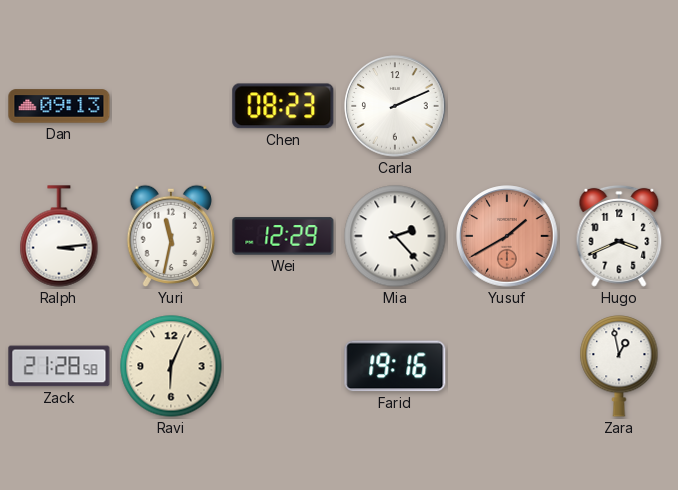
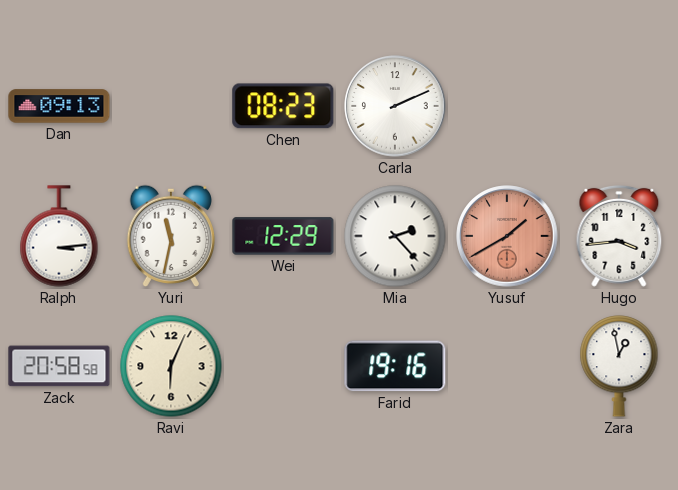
Hugo: 3:41 -> 3:44
Zack: 21:28 -> 20:58
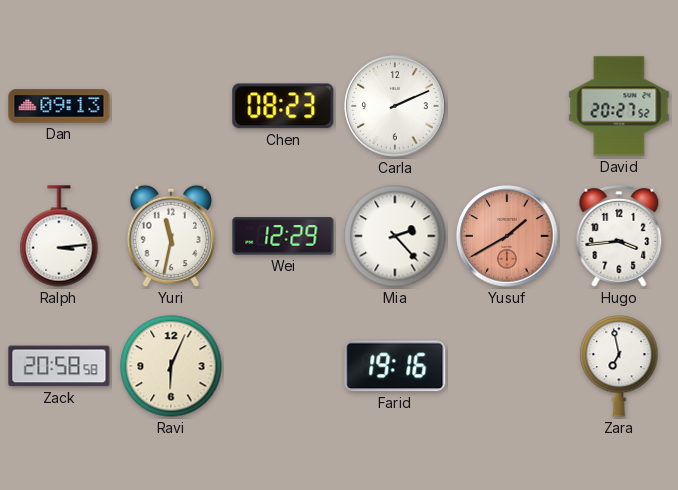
David: none -> 20:27
Zara: 12:58 -> 6:58
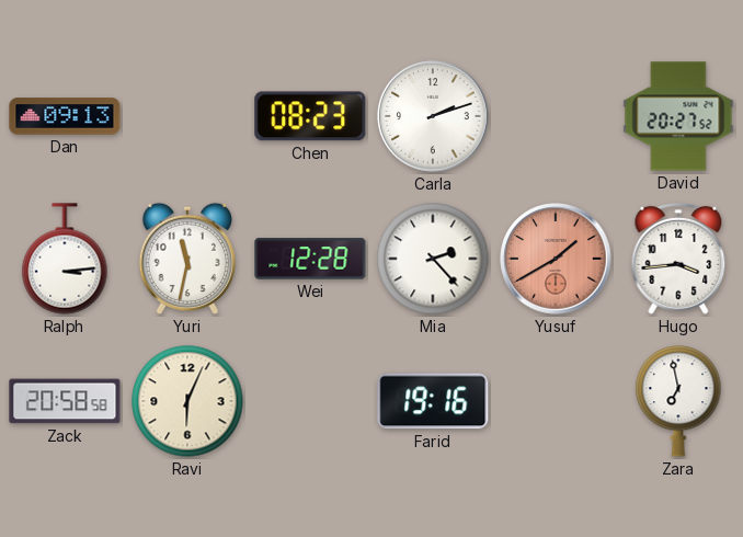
Carla: 2:11 -> 2:12
Wei: 12:29 -> 12:28
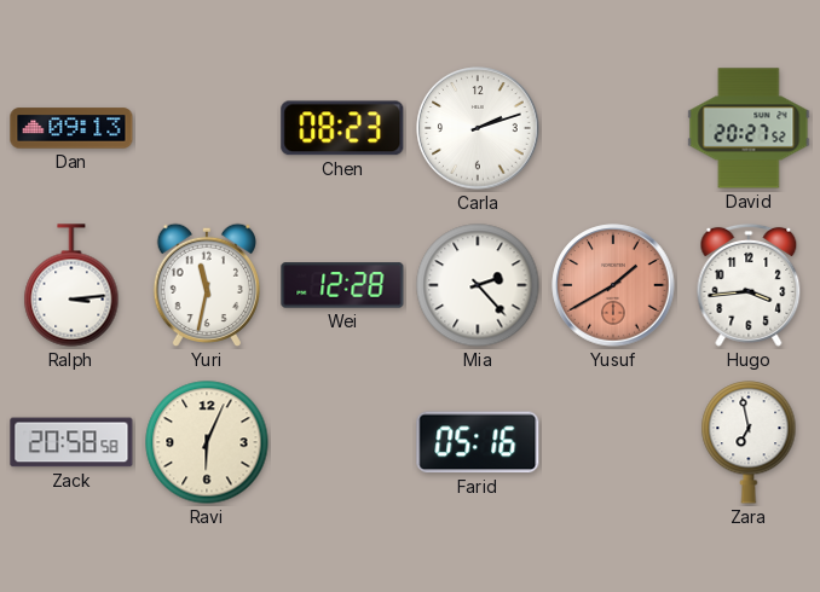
Farid: 19:16 -> 05:16
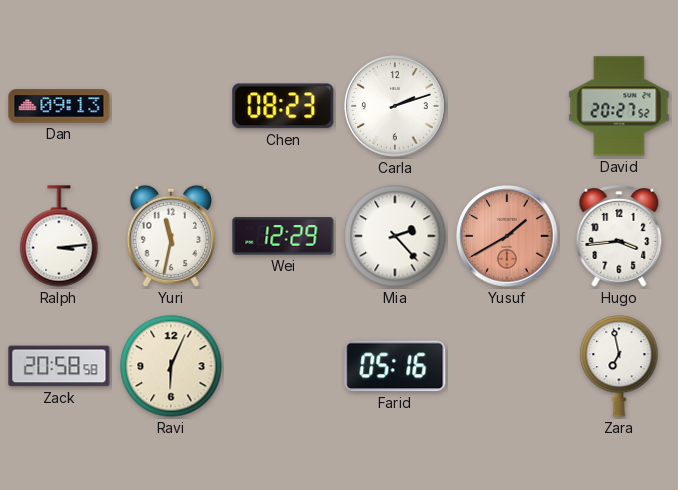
Wei: 12:28 -> 12:29
